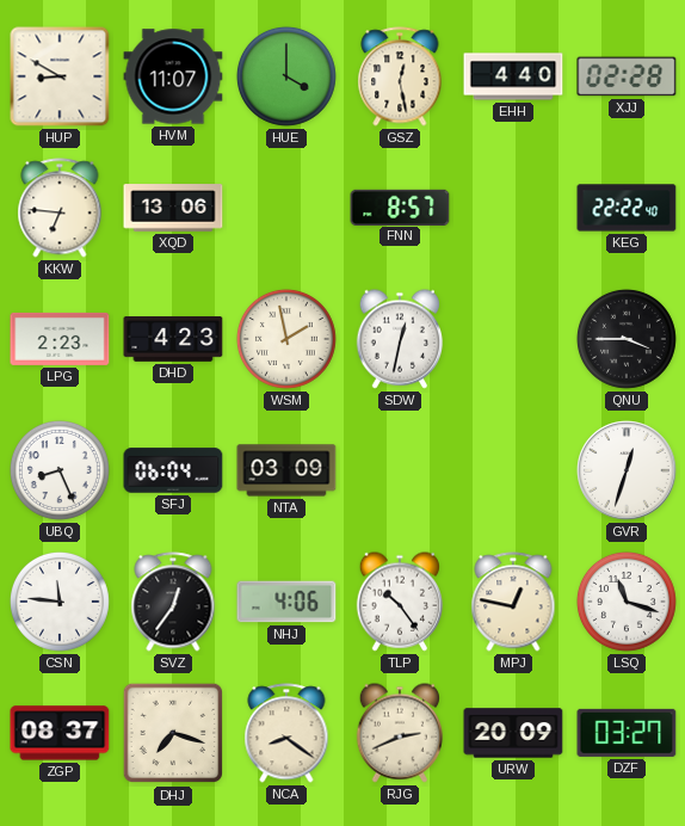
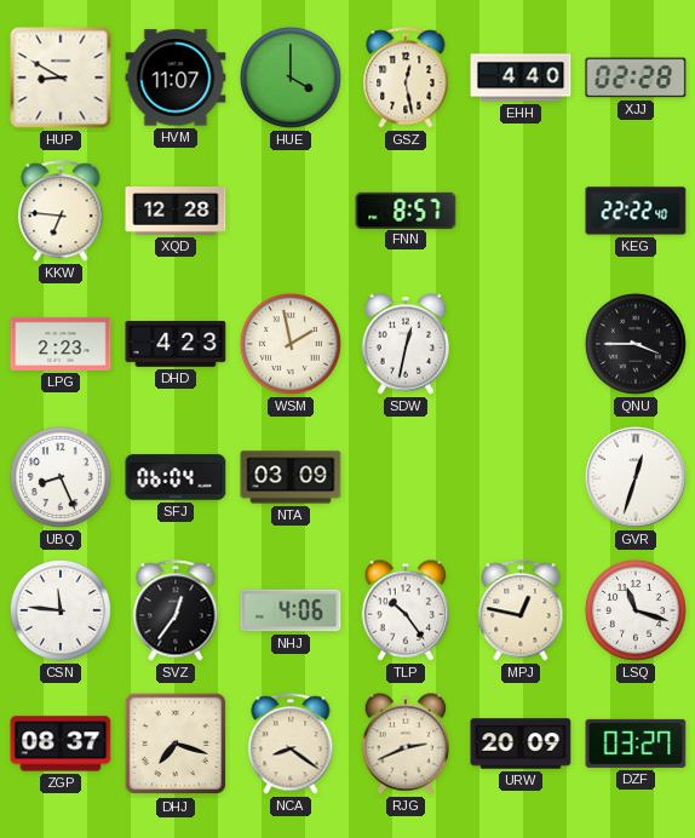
XQD: 13:06 -> 12:28
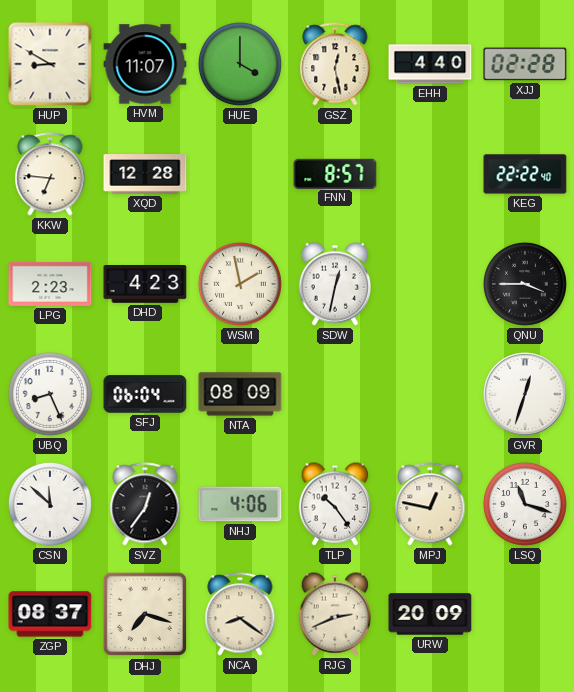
NTA: 03:09 -> 08:09
CSN: 11:46 -> 11:52
DZF: 03:27 -> none
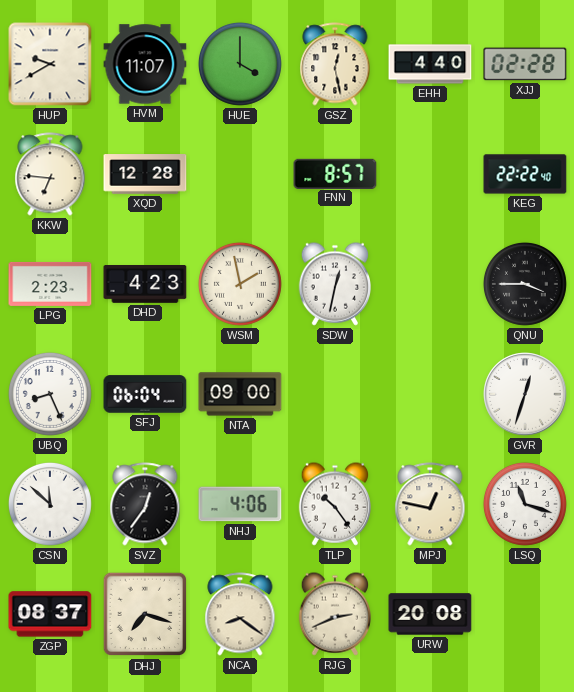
HUP: 8:50 -> 9:40
NTA: 08:09 -> 09:00
URW: 20:09 -> 20:08
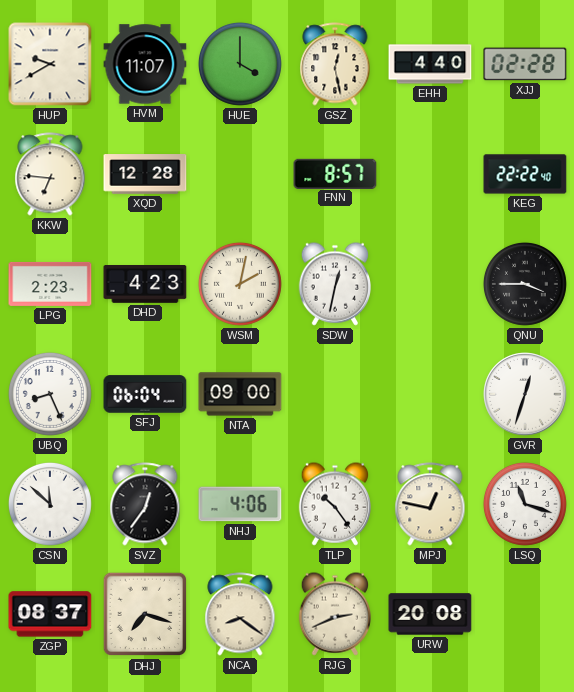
WSM: 1:58 -> 2:02
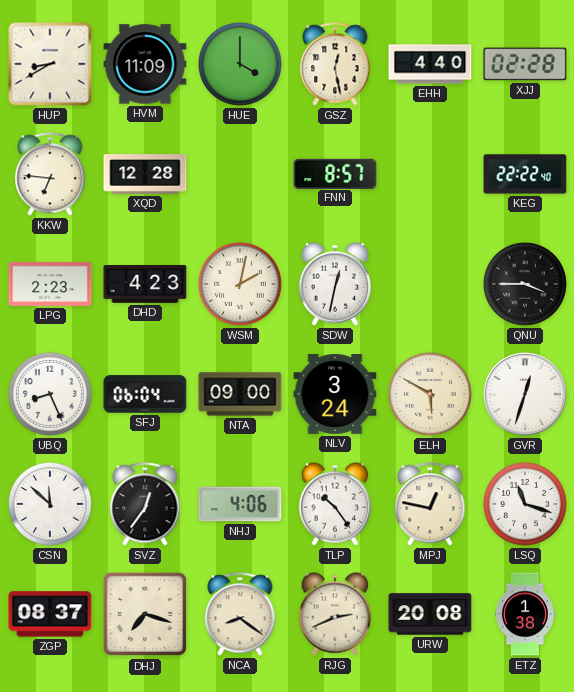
HUP: 9:40 -> 8:40
HVM: 11:07 -> 11:09
NLV: none -> 3:24
ELH: none -> 5:50
ETZ: none -> 1:38
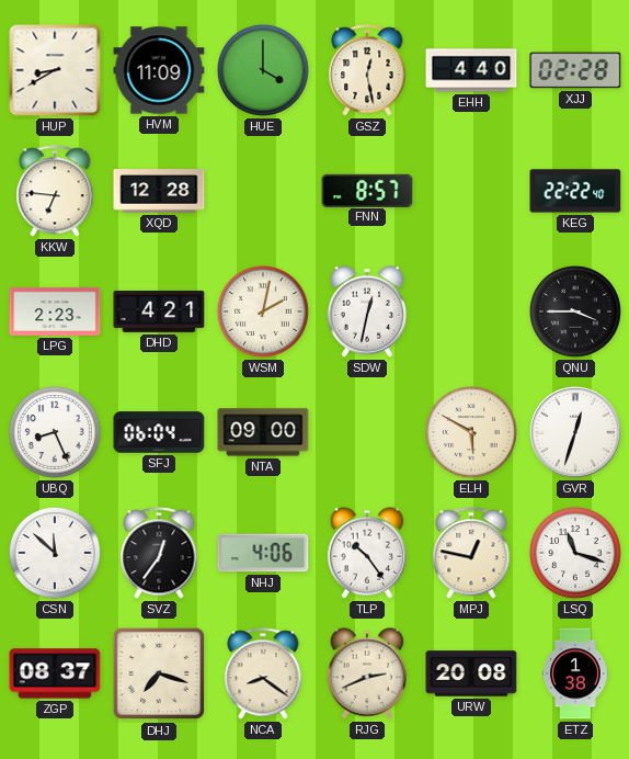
DHD: 4:23 -> 4:21
NLV: 3:24 -> none
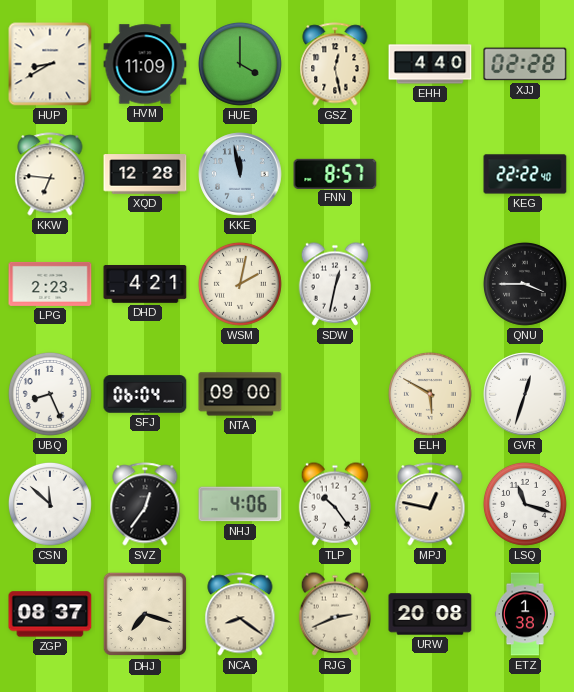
KKE: none -> 11:58
